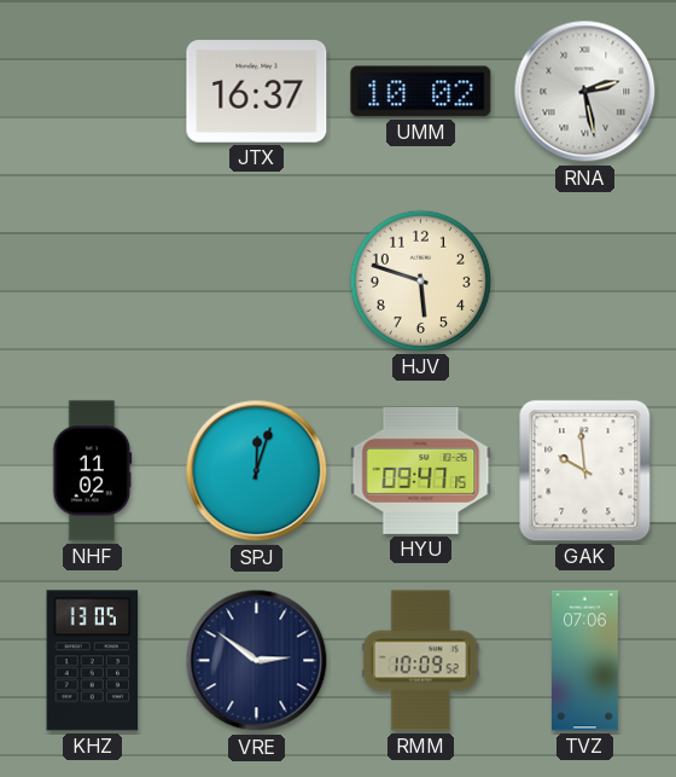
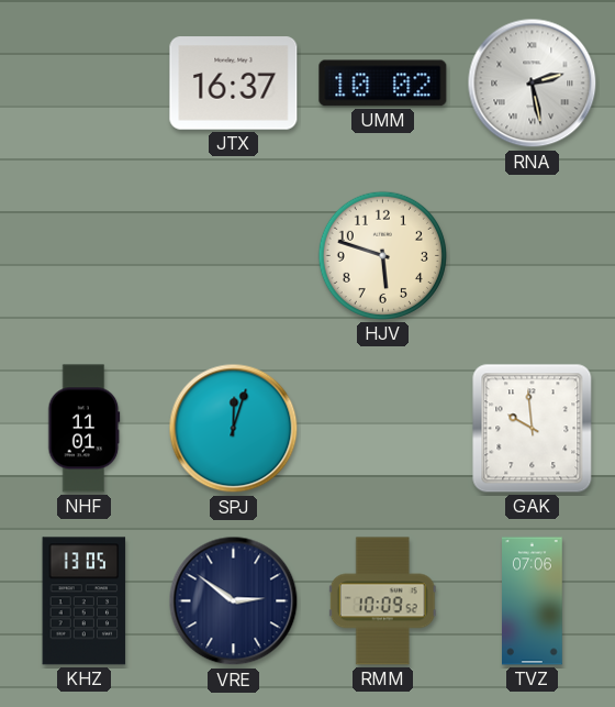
NHF: 11:02 -> 11:01
HYU: 09:47 -> none
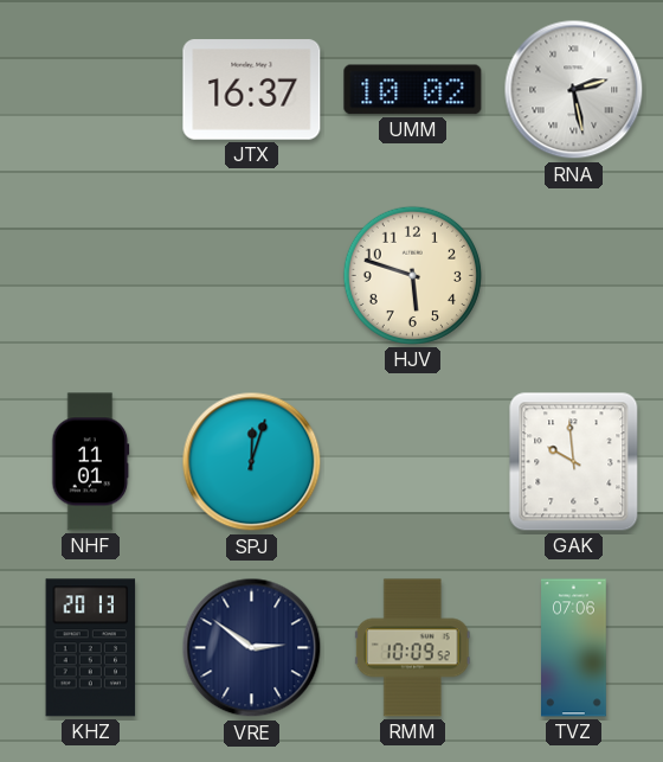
KHZ: 13:05 -> 20:13
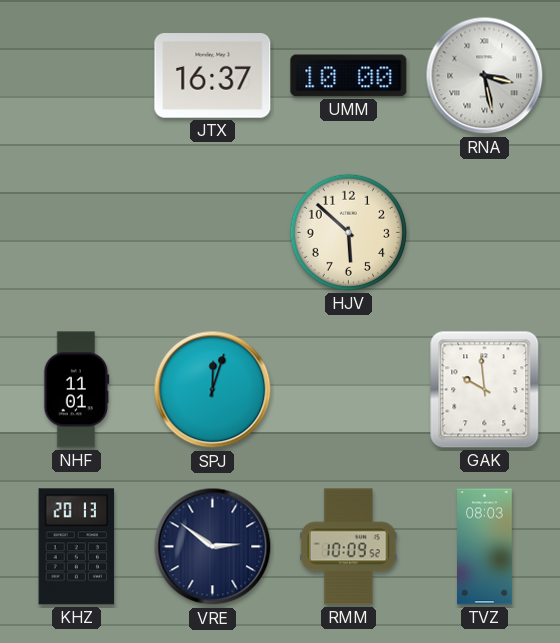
UMM: 10:02 -> 10:00
RNA: 2:28 -> 3:28
HJV: 5:48 -> 5:52
TVZ: 07:06 -> 08:03
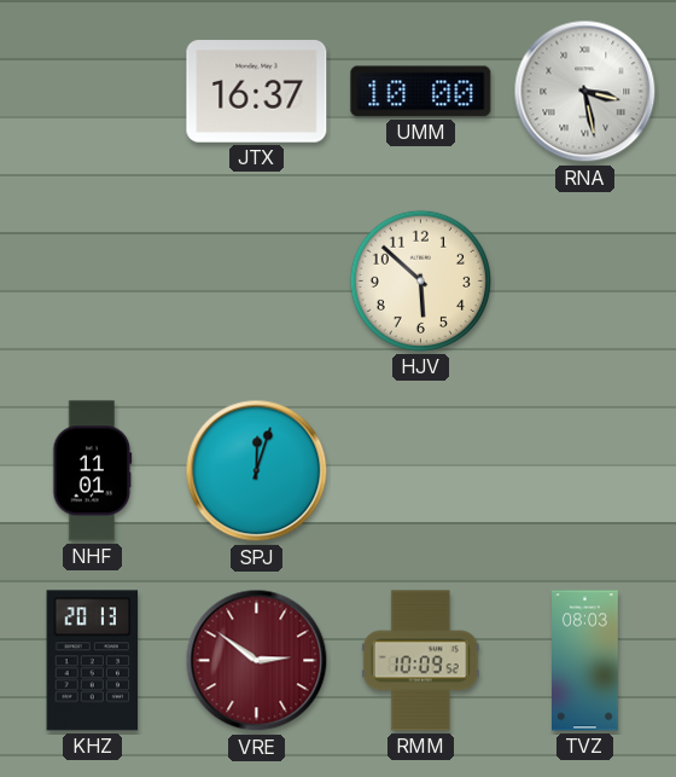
GAK: 9:59 -> none
VRE dial: navy -> burgundy
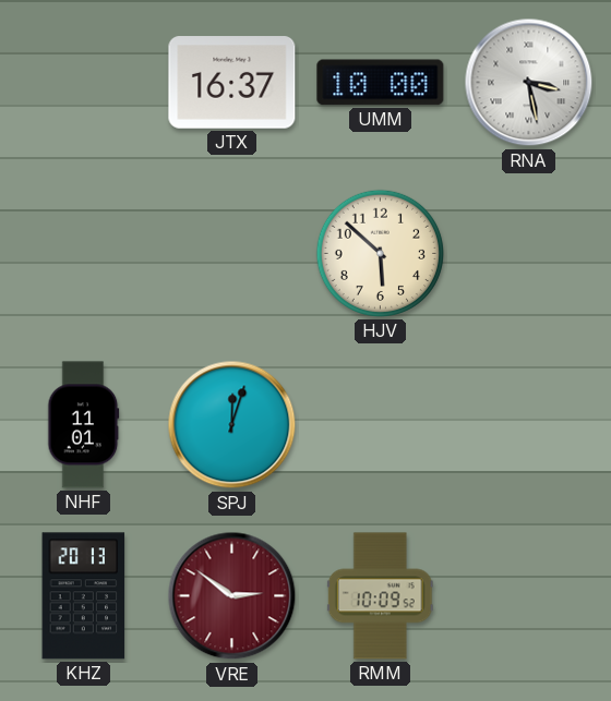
TVZ: 08:03 -> none
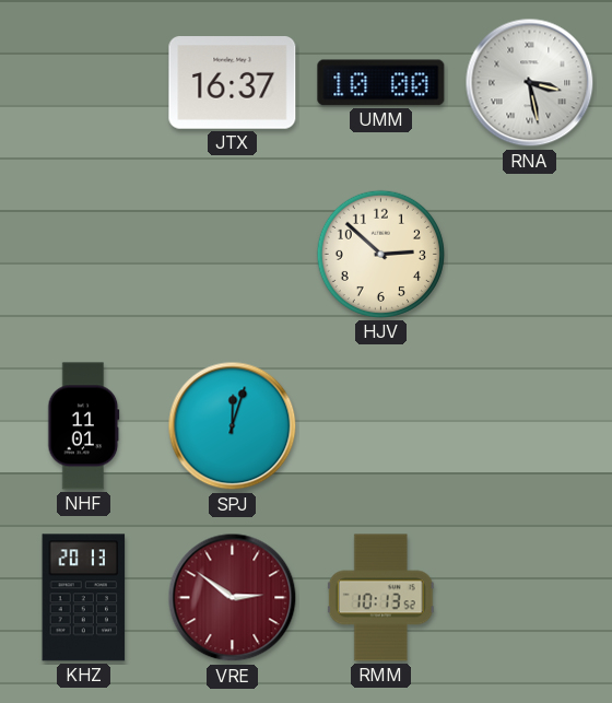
HJV: 5:52 -> 2:52
RMM: 10:09 -> 10:13
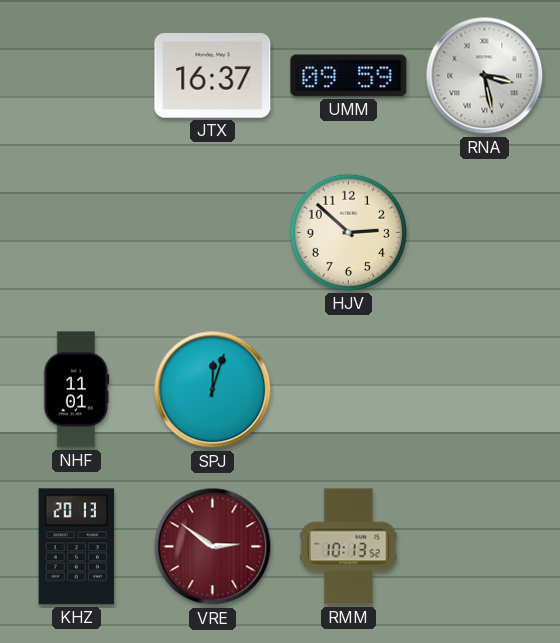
UMM: 10:00 -> 09:59
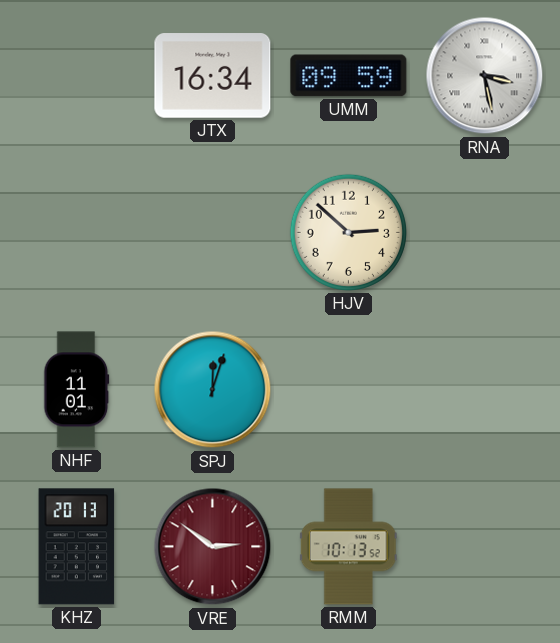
JTX: 16:37 -> 16:34
